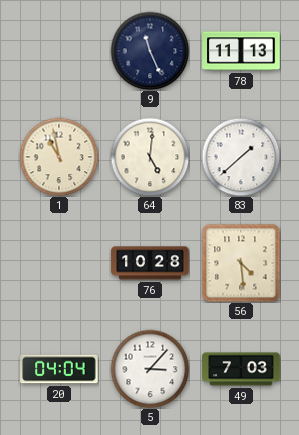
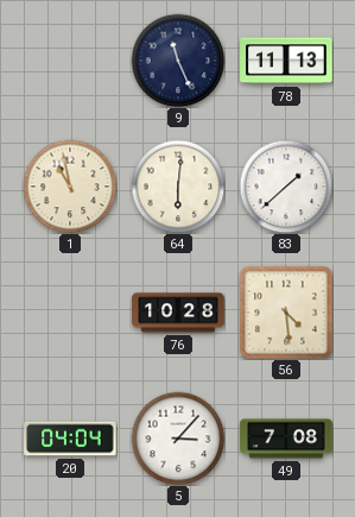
64: 5:01 -> 6:01
49: 7:03 -> 7:08
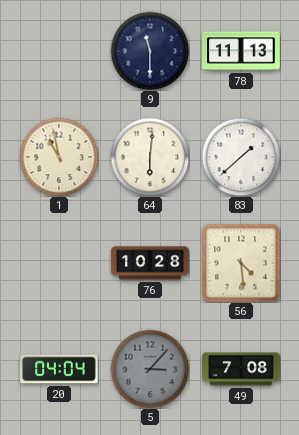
9: 11:26 -> 11:30
5 dial: white -> grey
